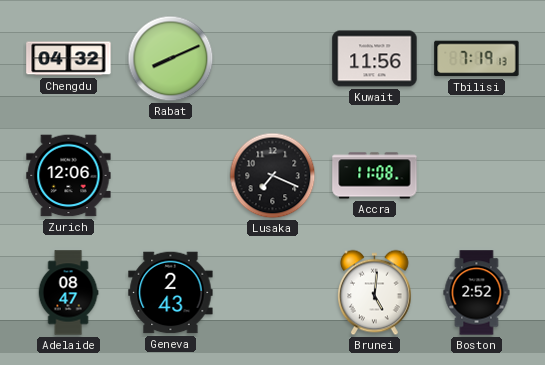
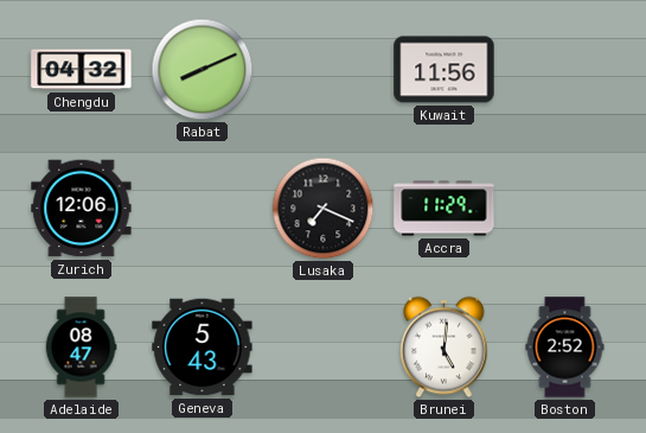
Tbilisi: 7:19 -> none
Accra: 11:08 -> 11:29
Geneva: 2:43 -> 5:43
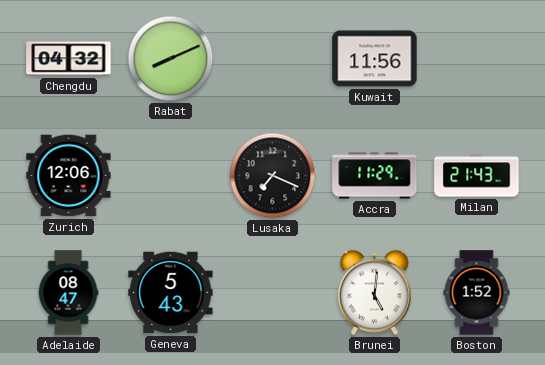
Milan: none -> 21:43
Boston: 2:52 -> 1:52
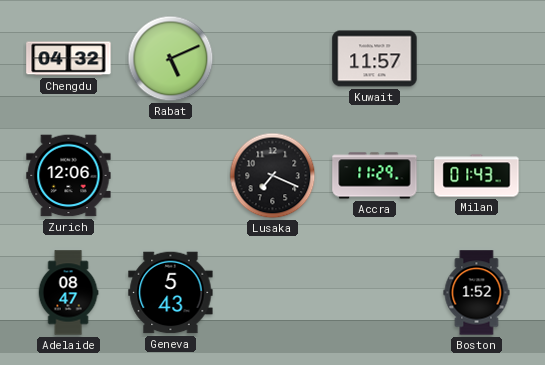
Rabat: 8:11 -> 5:11
Kuwait: 11:56 -> 11:57
Milan: 21:43 -> 01:43
Brunei: 5:01 -> none
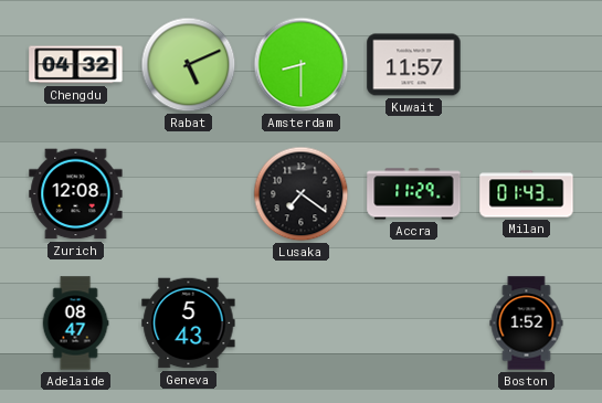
Amsterdam: none -> 8:30
Zurich: 12:06 -> 12:08
Lusaka: 7:19 -> 7:21
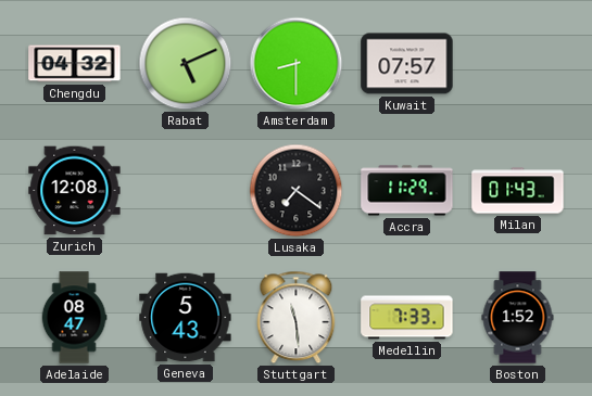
Kuwait: 11:57 -> 07:57
Stuttgart: none -> 11:29
Medellin: none -> 7:33
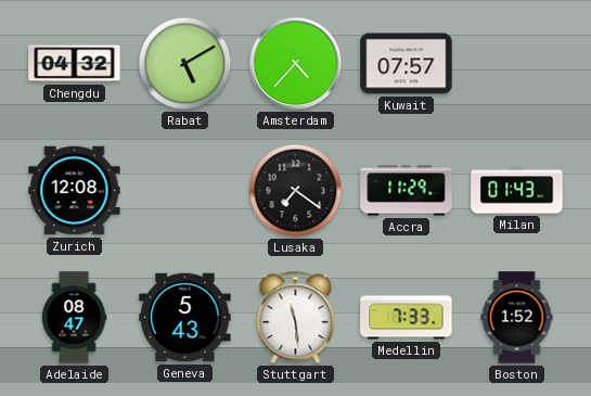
Rabat: 5:11 -> 5:10
Amsterdam: 8:30 -> 4:37
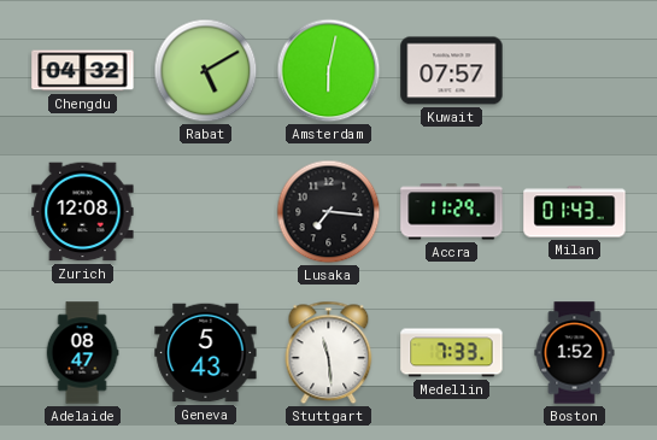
Amsterdam: 4:37 -> 6:02
Lusaka: 7:21 -> 7:16
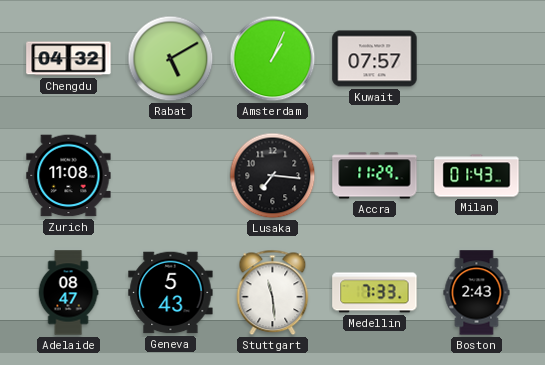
Amsterdam: 6:02 -> 1:04
Zurich: 12:08 -> 11:08
Boston: 1:52 -> 2:43
